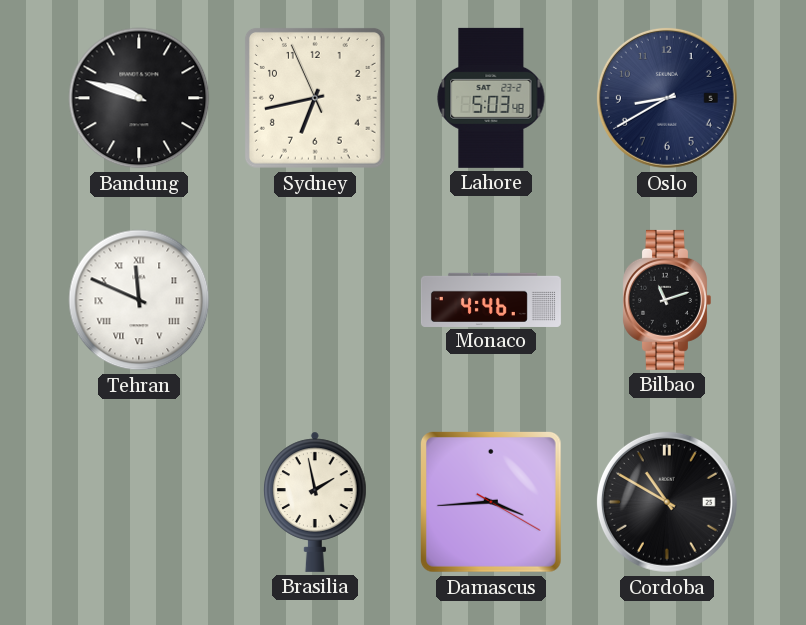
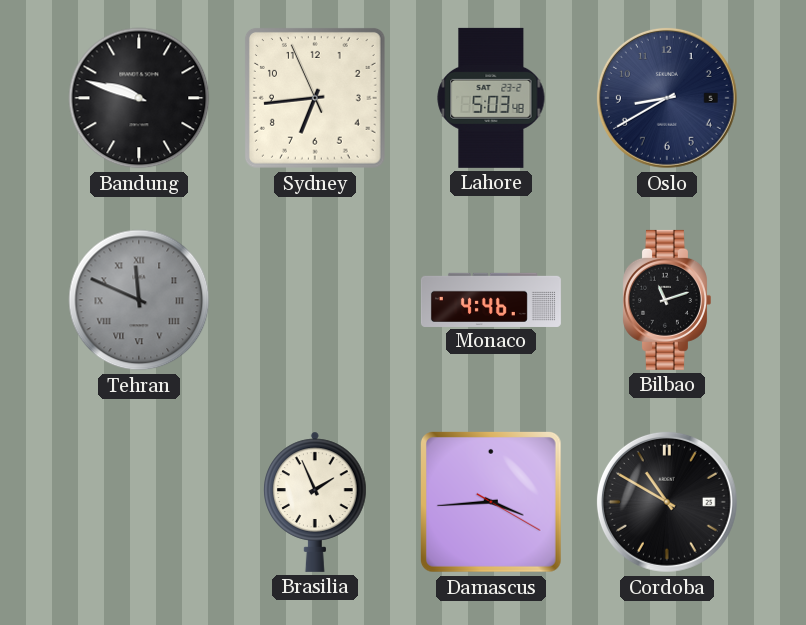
Sydney: 6:42 -> 6:43
Tehran dial: white -> grey
Brasilia: 1:58 -> 1:56
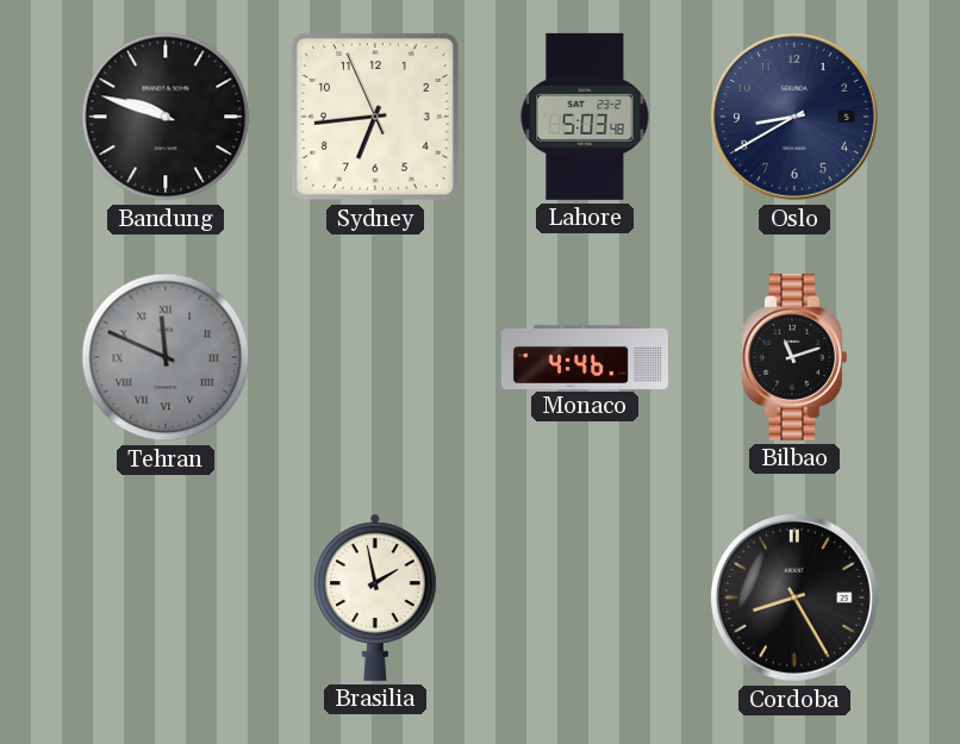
Brasilia: 1:56 -> 1:58
Damascus: 3:44 -> none
Cordoba: 10:50 -> 8:25
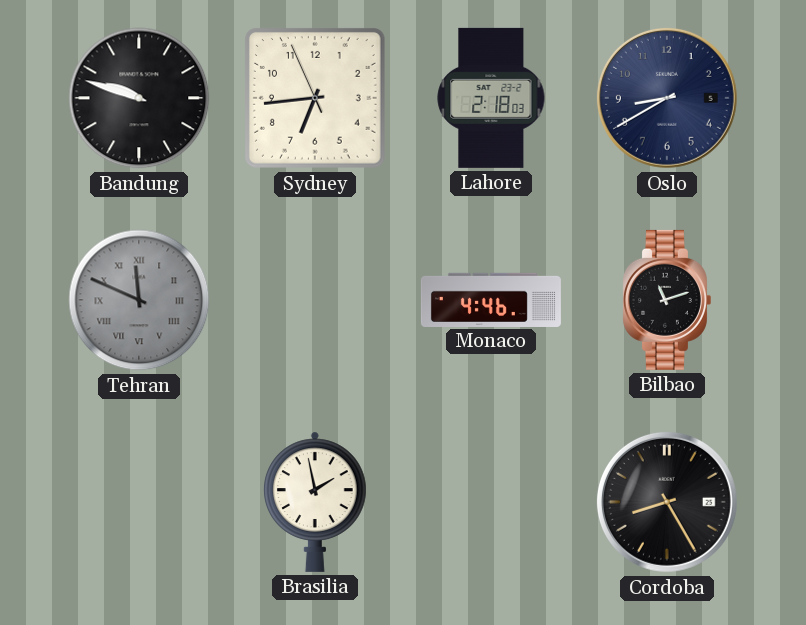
Lahore: 5:03 -> 2:18
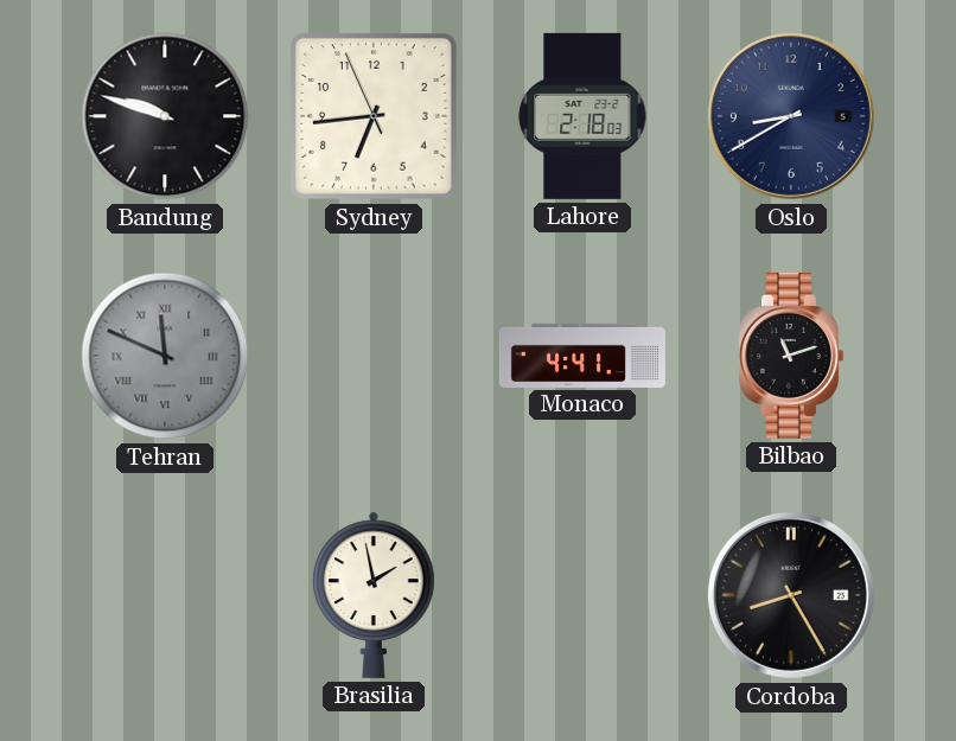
Monaco: 4:46 -> 4:41
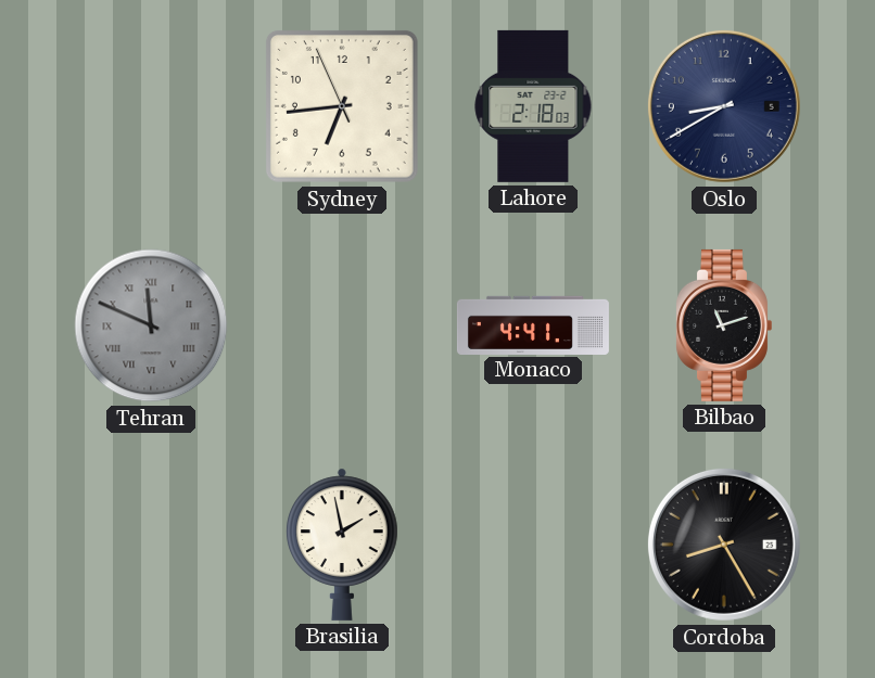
Bandung: 9:48 -> none
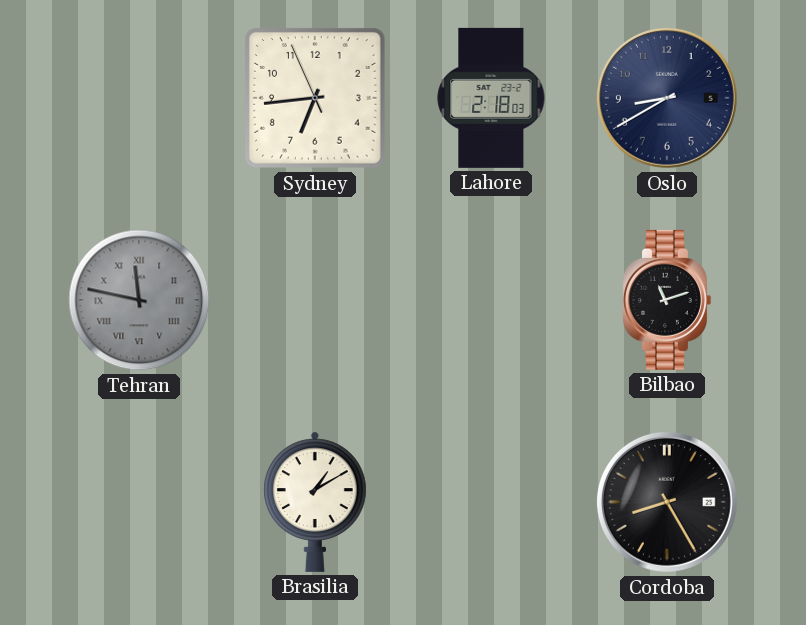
Tehran: 11:49 -> 11:47
Monaco: 4:41 -> none
Brasilia: 1:58 -> 1:10
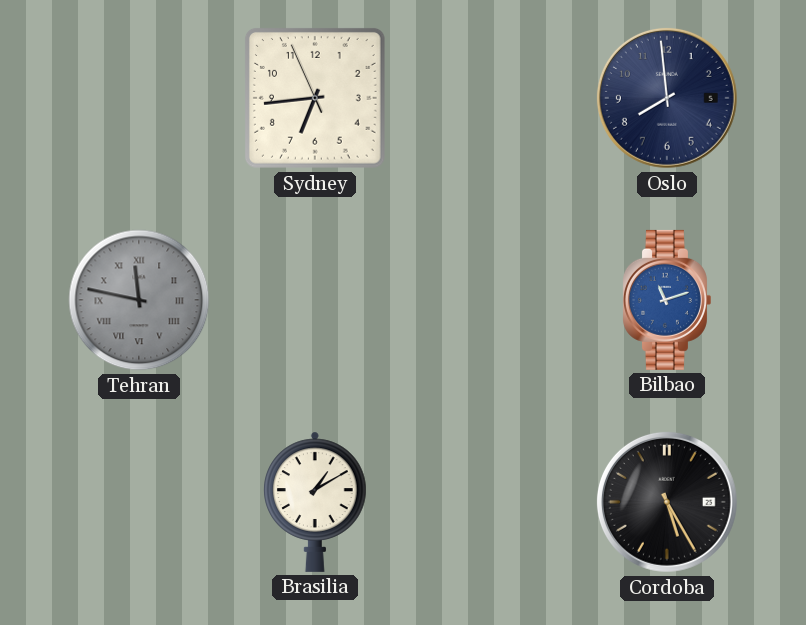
Lahore: 2:18 -> none
Oslo: 8:40 -> 7:59
Bilbao dial: black -> blue
Cordoba: 8:25 -> 5:25
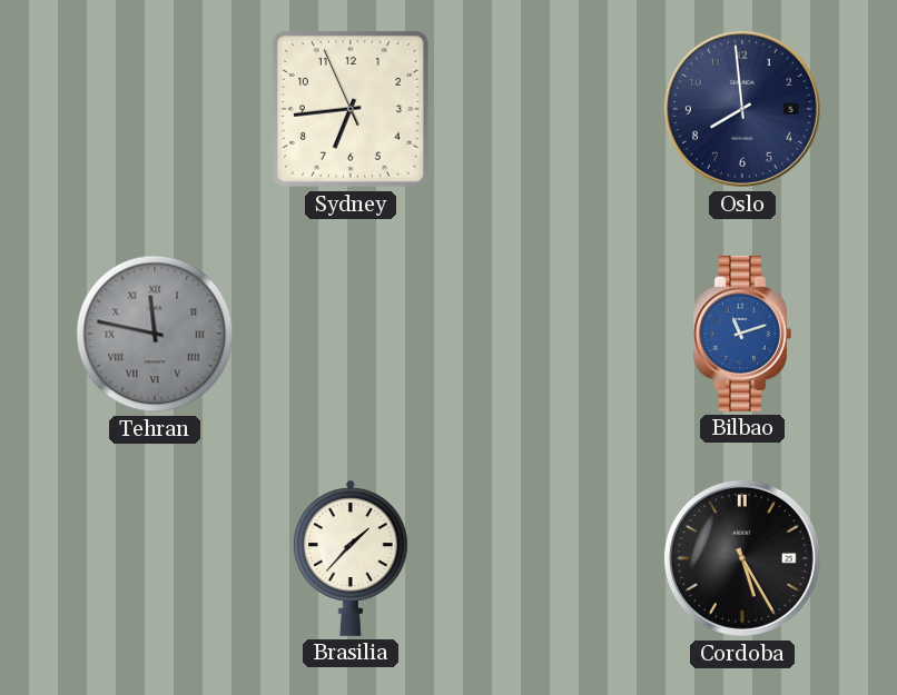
Brasilia: 1:10 -> 1:37
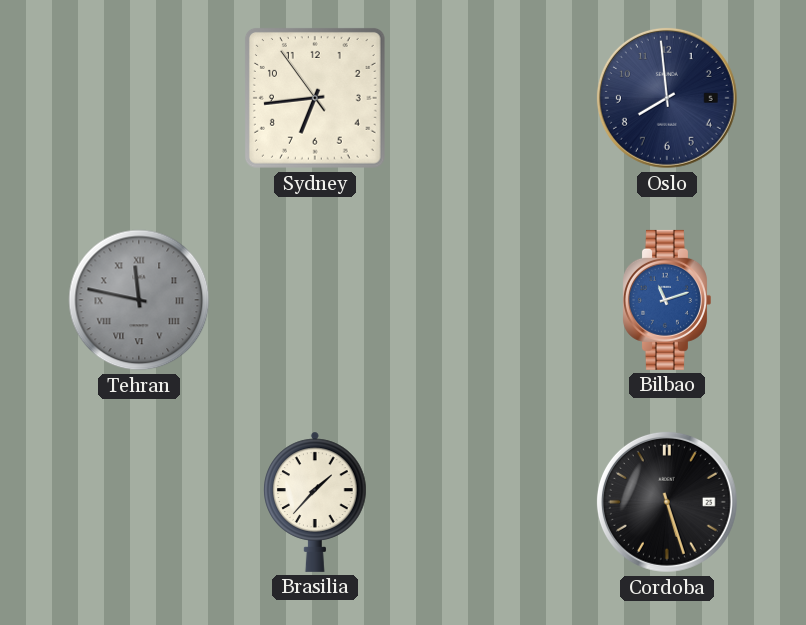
Sydney: 6:43:56 -> 6:43:54
Cordoba: 5:25 -> 5:27
